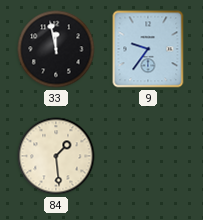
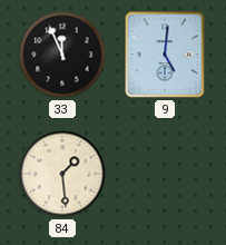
33: 11:58 -> 11:56
9: 9:36 -> 5:01
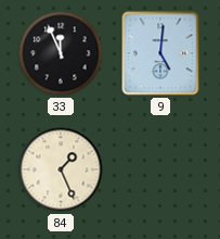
84: 1:29 -> 1:26
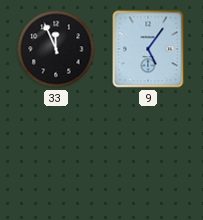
9: 5:01 -> 5:06
84: 1:26 -> none
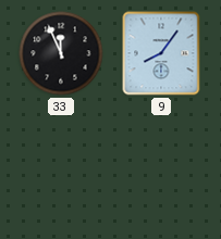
9: 5:06 -> 8:06
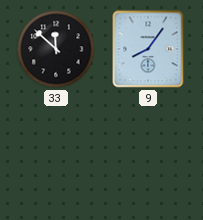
33: 11:56 -> 11:52
